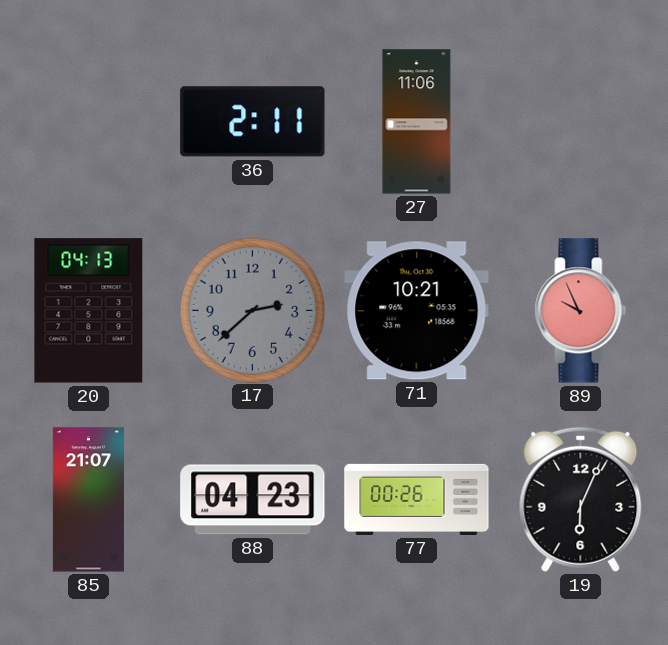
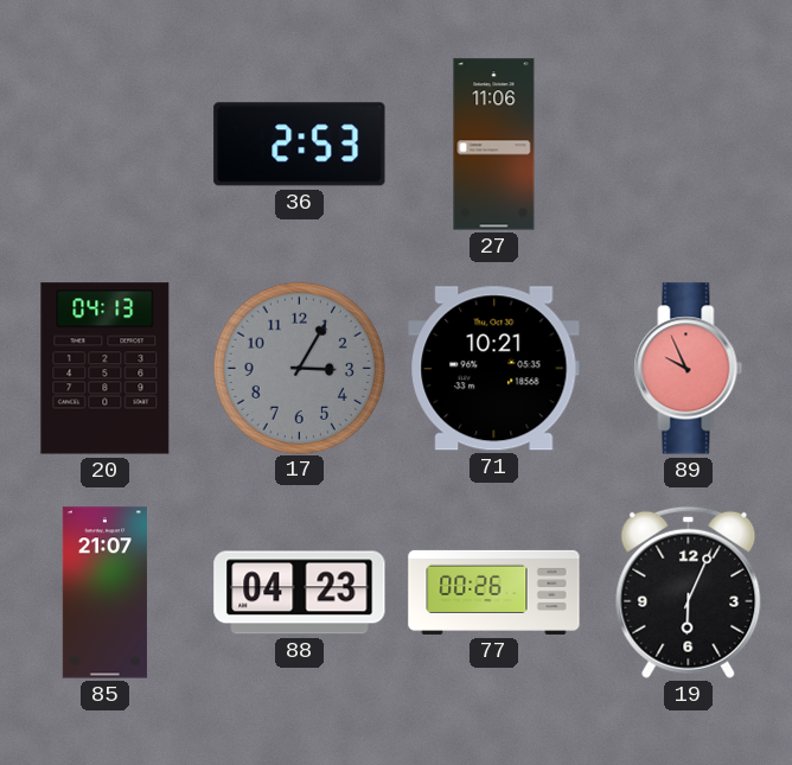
36: 2:11 -> 2:53
17: 2:38 -> 3:05
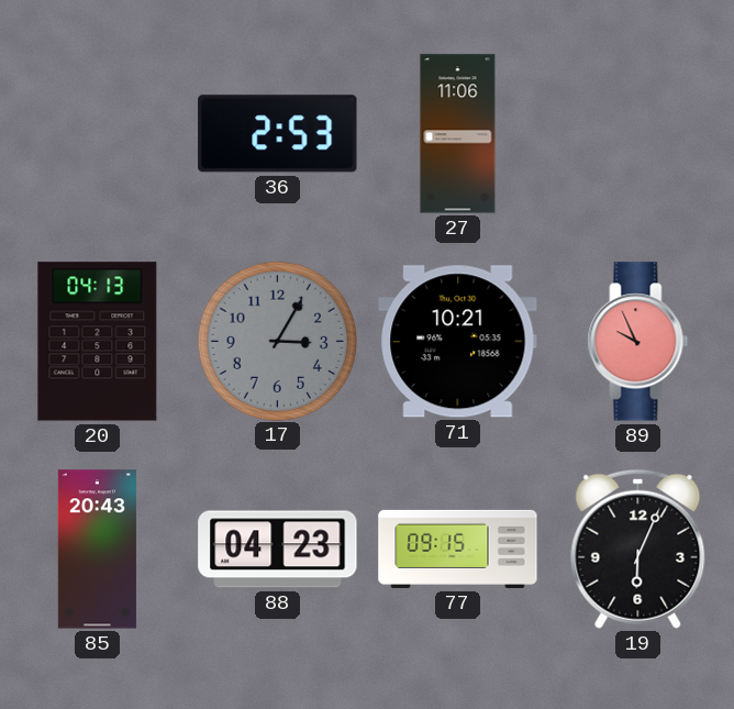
85: 21:07 -> 20:43
77: 00:26 -> 09:15
